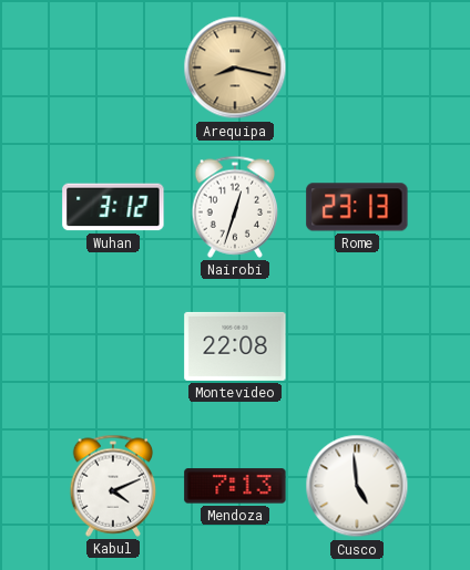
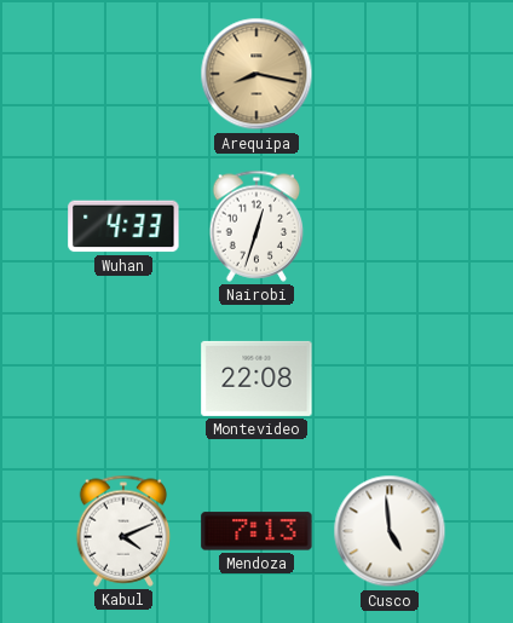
Wuhan: 3:12 -> 4:33
Rome: 23:13 -> none
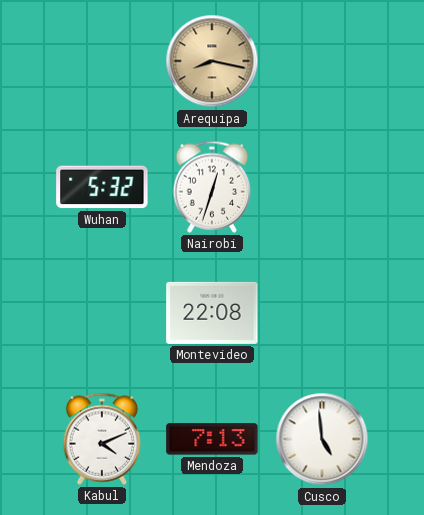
Wuhan: 4:33 -> 5:32
